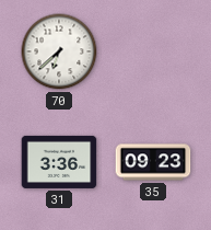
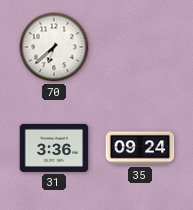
35: 09:23 -> 09:24
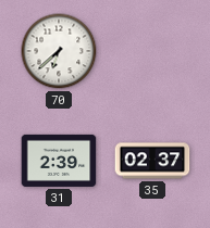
31: 3:36 -> 2:39
35: 09:24 -> 02:37
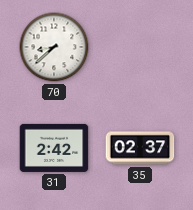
70: 6:38 -> 8:38
31: 2:39 -> 2:42
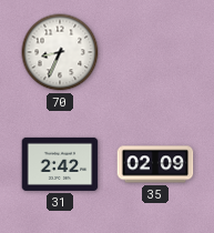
70: 8:38 -> 8:34
35: 02:37 -> 02:09
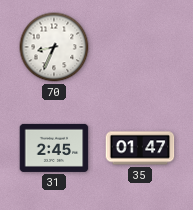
31: 2:42 -> 2:45
35: 02:09 -> 01:47
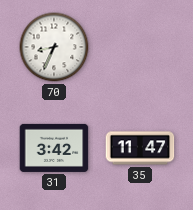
31: 2:45 -> 3:42
35: 01:47 -> 11:47
